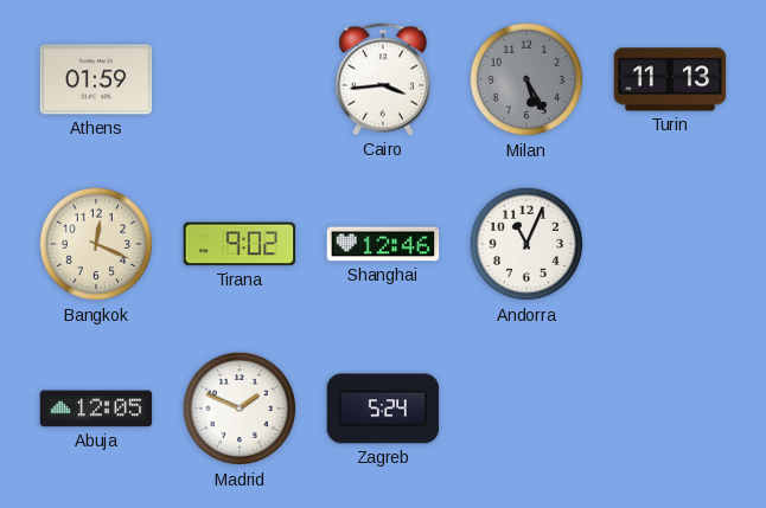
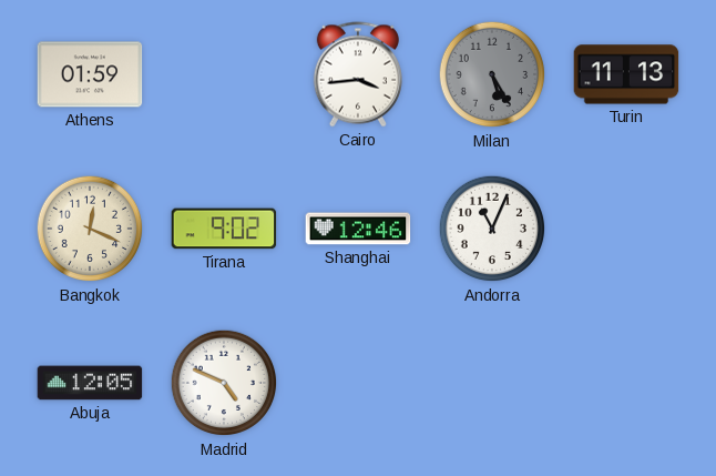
Madrid: 1:49 -> 4:49
Zagreb: 5:24 -> none
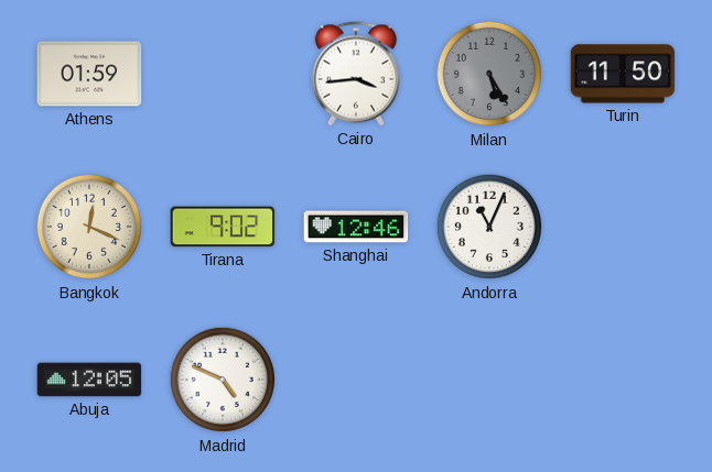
Turin: 11:13 -> 11:50
